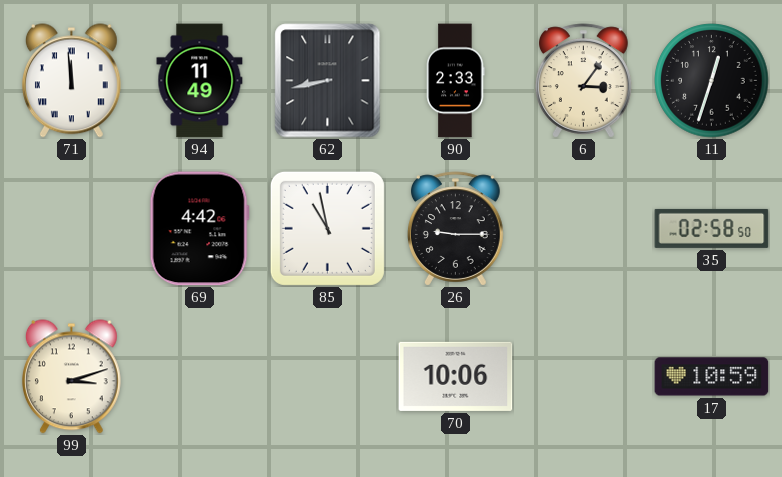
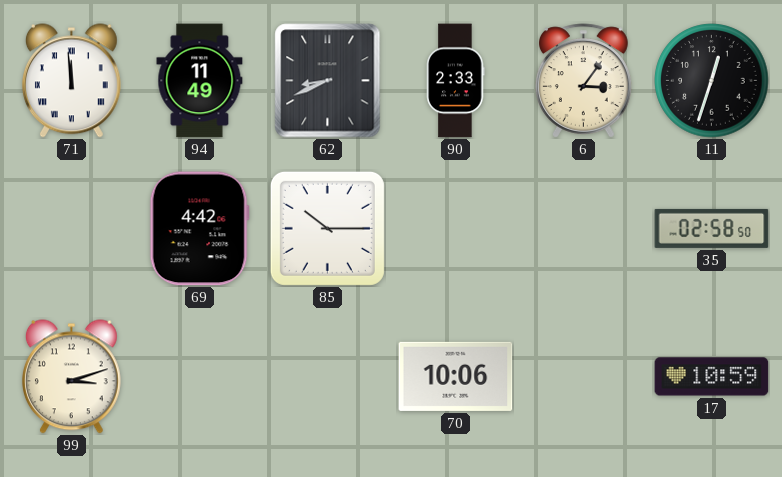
62: 8:43 -> 8:41
85: 10:58 -> 10:15
26: 9:15 -> none
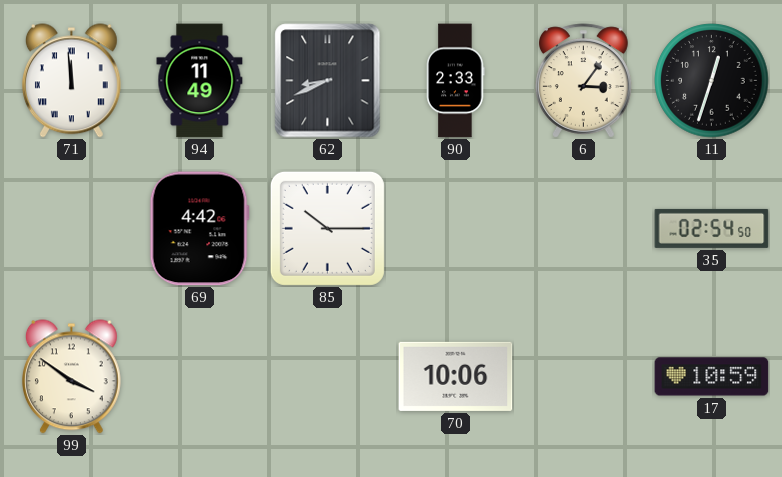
35: 02:58 -> 02:54
99: 3:12 -> 3:51
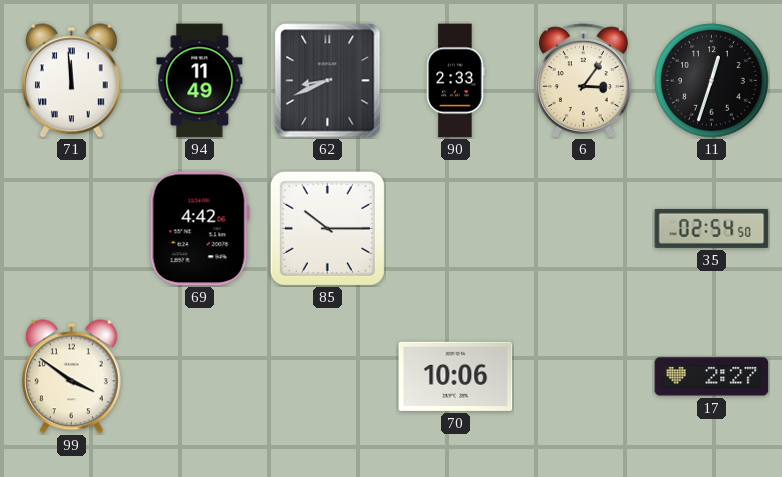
17: 10:59 -> 2:27
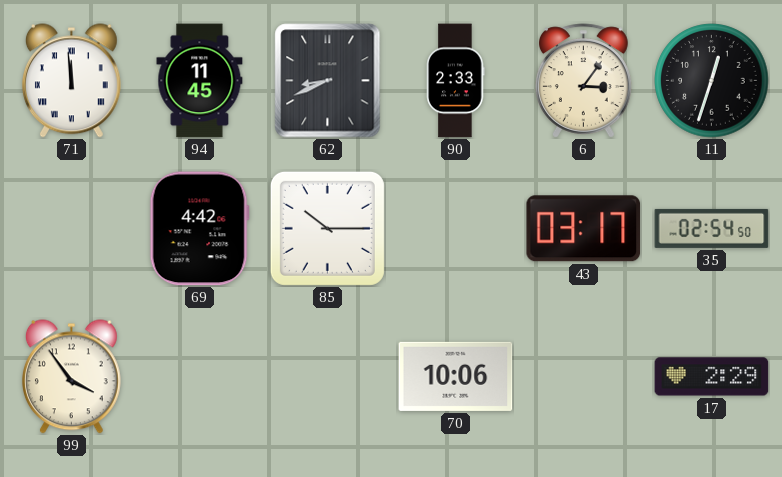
94: 11:49 -> 11:45
43: none -> 03:17
99: 3:51 -> 3:54
17: 2:27 -> 2:29
